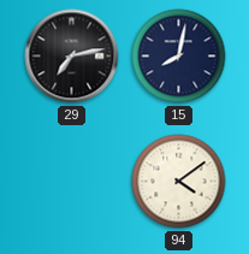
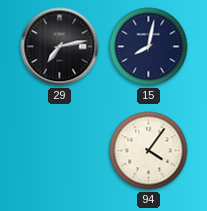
94: 4:09 -> 4:06
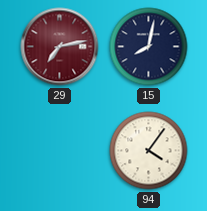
29 dial: black -> burgundy
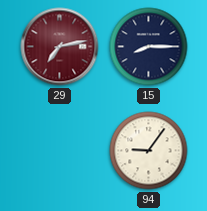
15: 8:02 -> 8:15
94: 4:06 -> 9:06
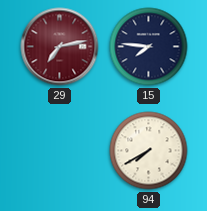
15: 8:15 -> 7:46
94: 9:06 -> 7:40
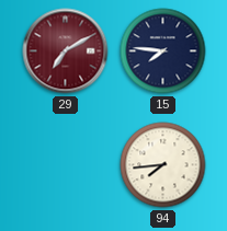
29: 7:13 -> 7:10
94: 7:40 -> 7:44
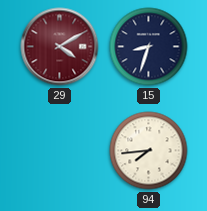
29: 7:10 -> 4:10
15: 7:46 -> 8:33
